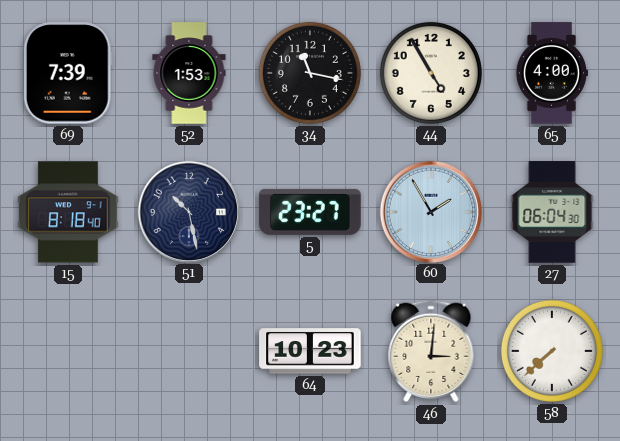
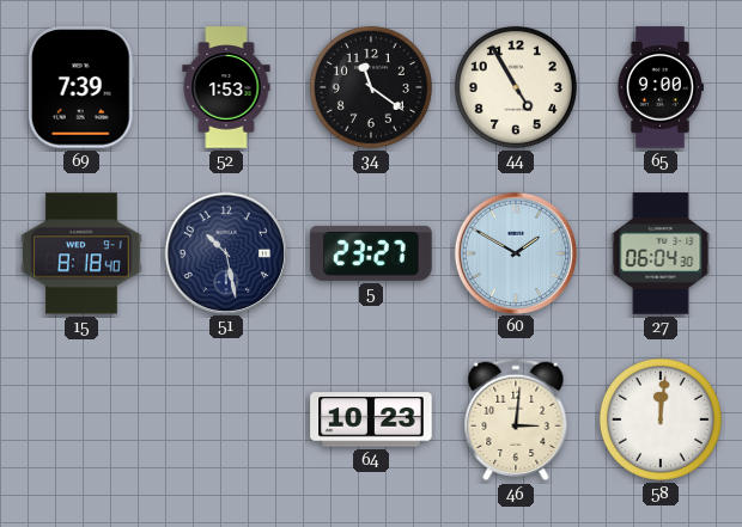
34: 11:17 -> 11:21
65: 4:00 -> 9:00
60: 1:55 -> 1:50
58: 7:38 -> 12:01
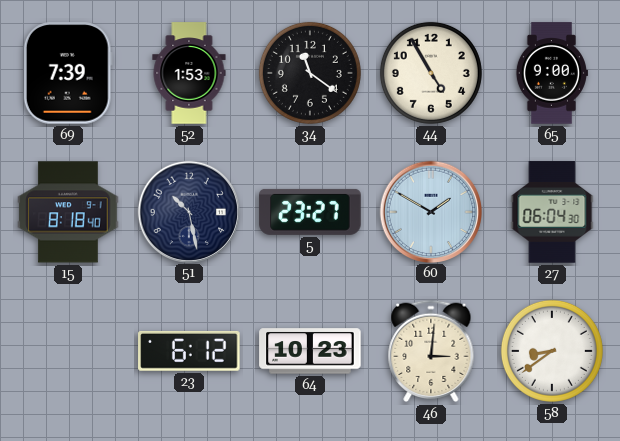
23: none -> 6:12
58: 12:01 -> 8:39
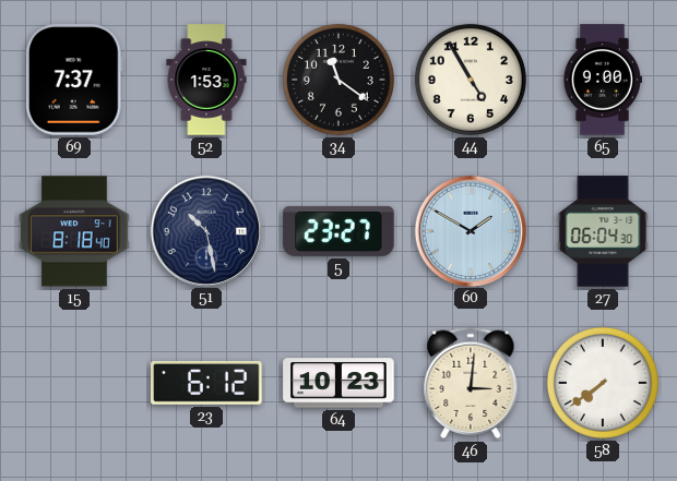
69: 7:39 -> 7:37
58: 8:39 -> 7:39
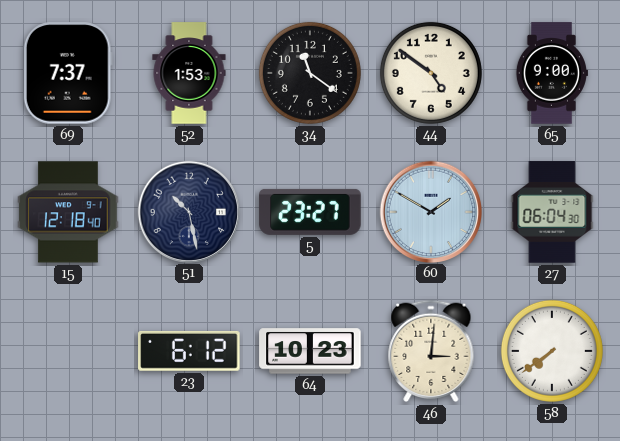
44: 4:55 -> 4:51
15: 8:18 -> 12:18
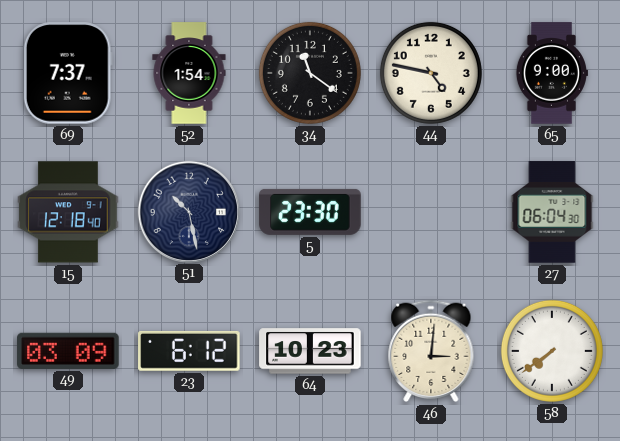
52: 1:53 -> 1:54
44: 4:51 -> 4:47
5: 23:27 -> 23:30
60: 1:50 -> none
49: none -> 03:09
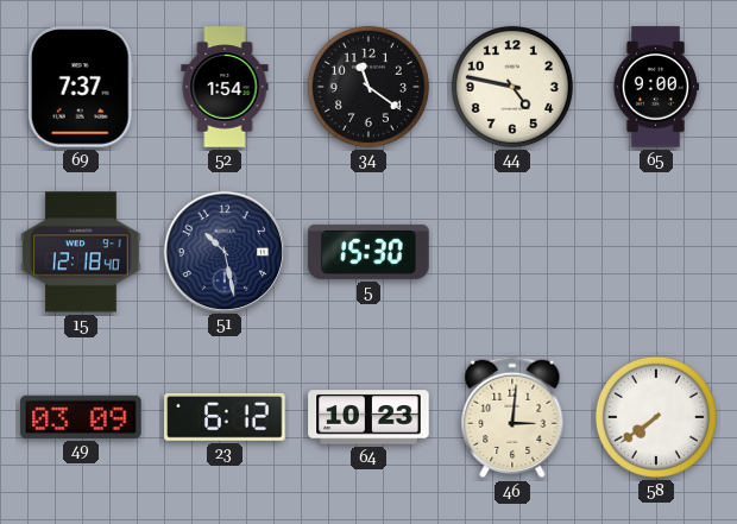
5: 23:30 -> 15:30
27: 06:04 -> none
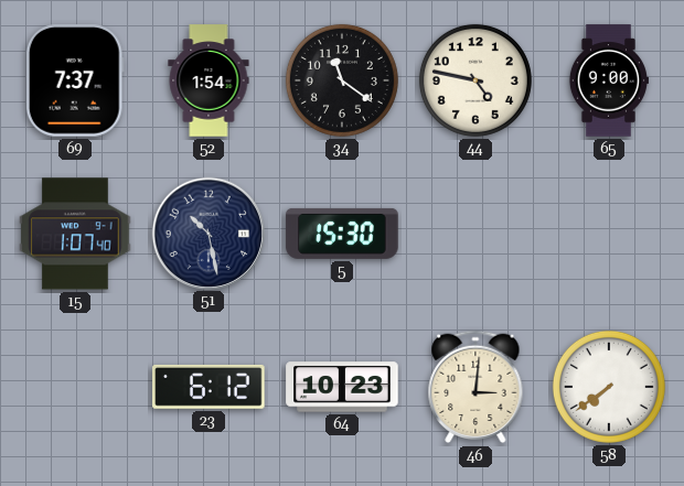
15: 12:18 -> 1:07
49: 03:09 -> none
